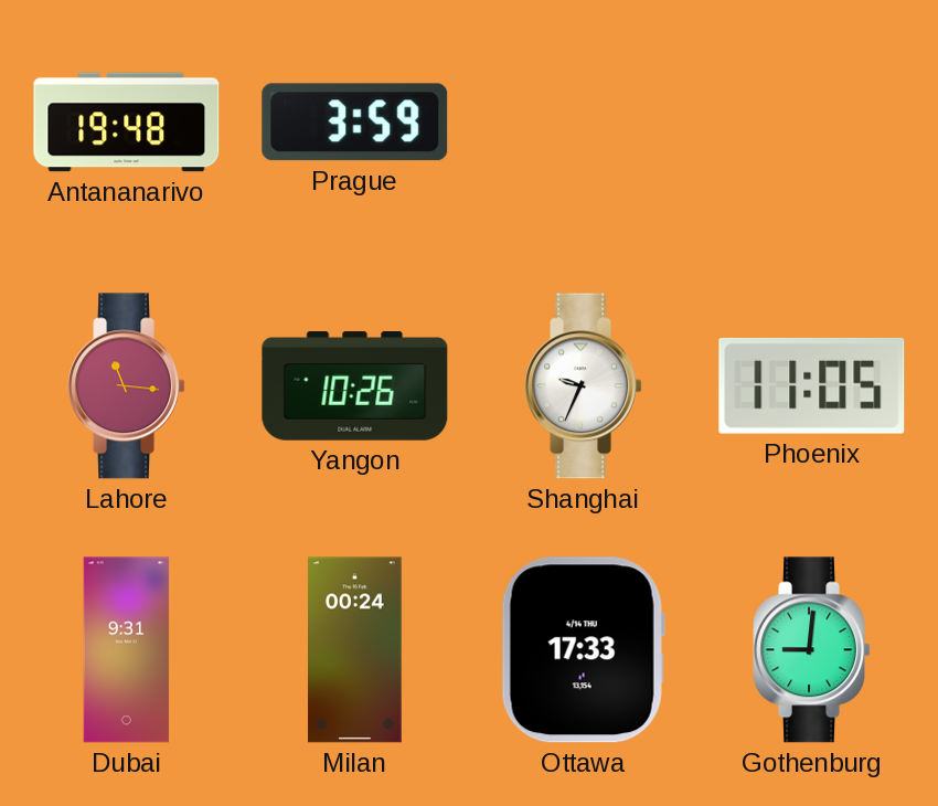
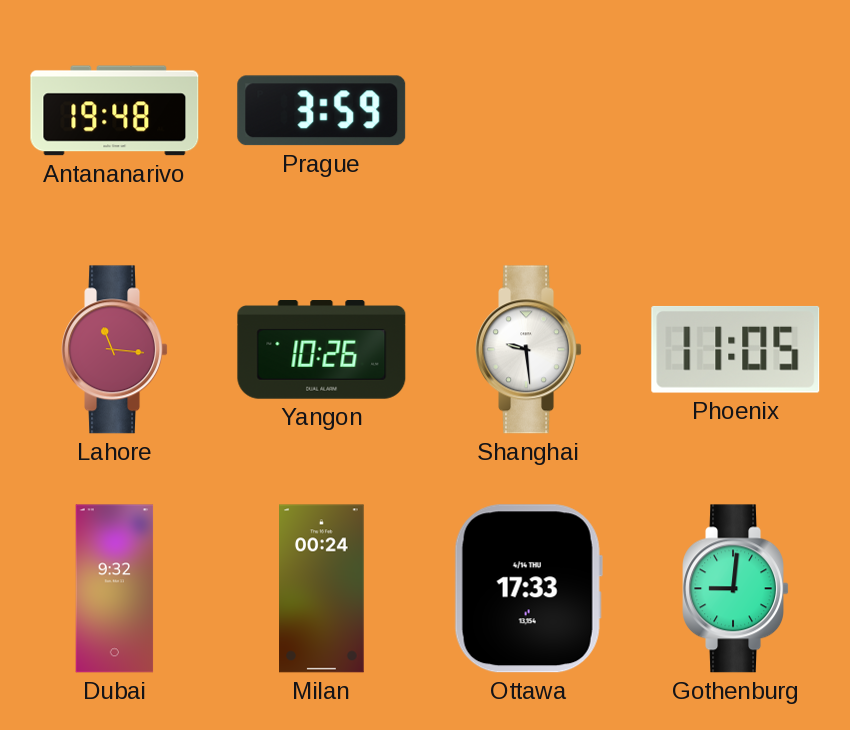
Shanghai: 9:34 -> 9:29
Dubai: 9:31 -> 9:32
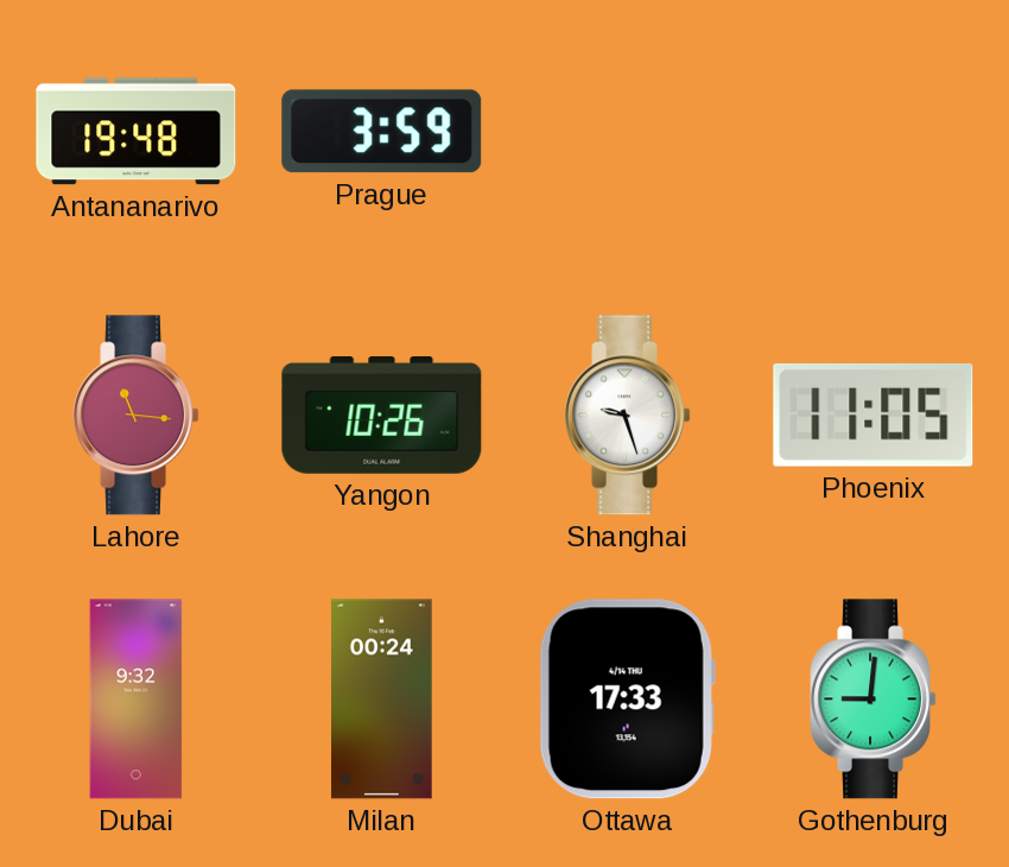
Shanghai: 9:29 -> 9:27
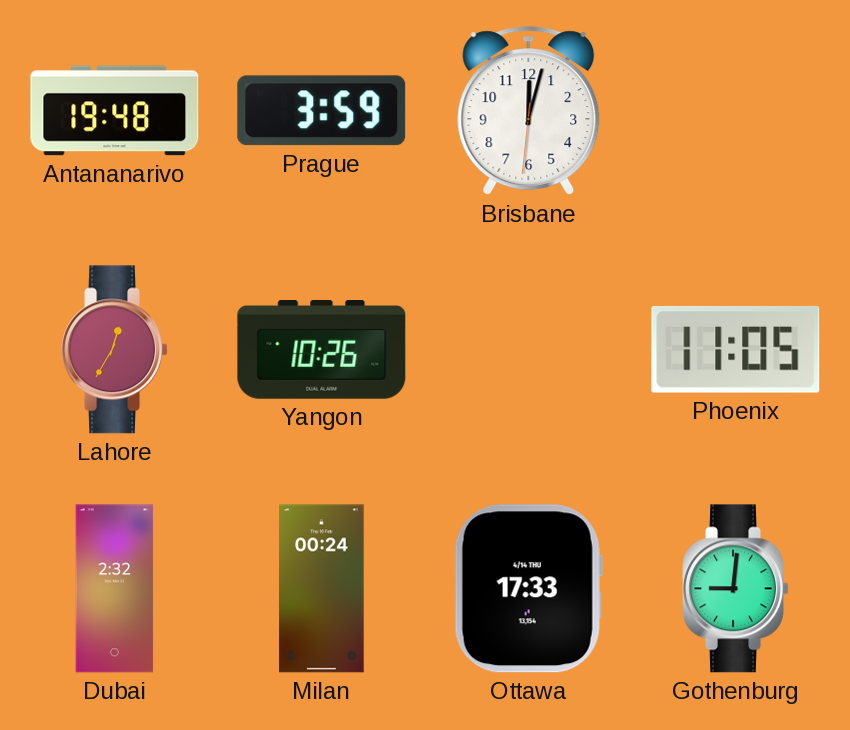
Brisbane: none -> 12:02
Lahore: 11:16 -> 12:35
Shanghai: 9:27 -> none
Dubai: 9:32 -> 2:32
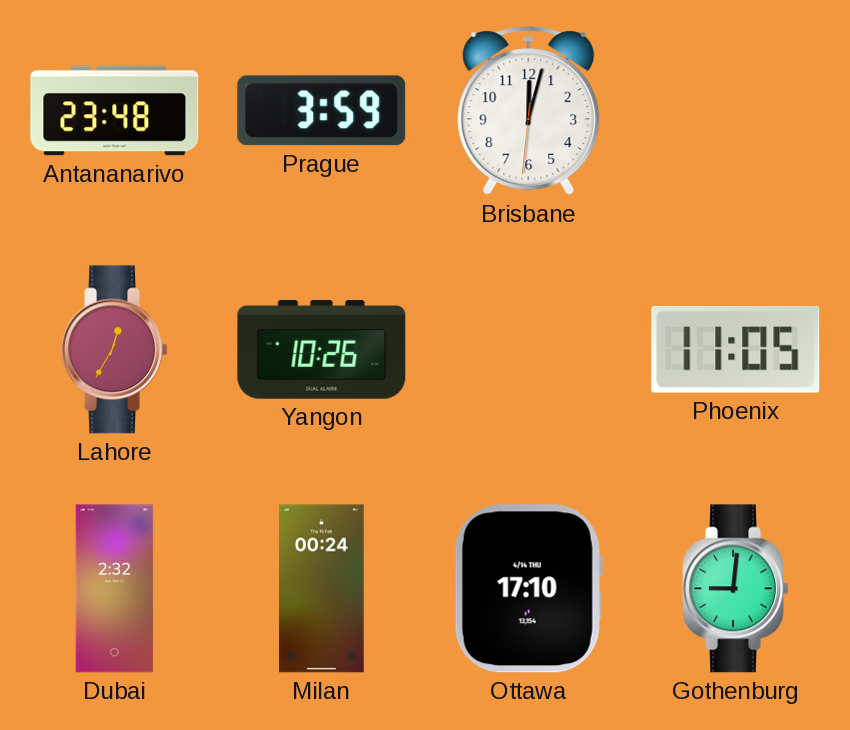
Antananarivo: 19:48 -> 23:48
Ottawa: 17:33 -> 17:10
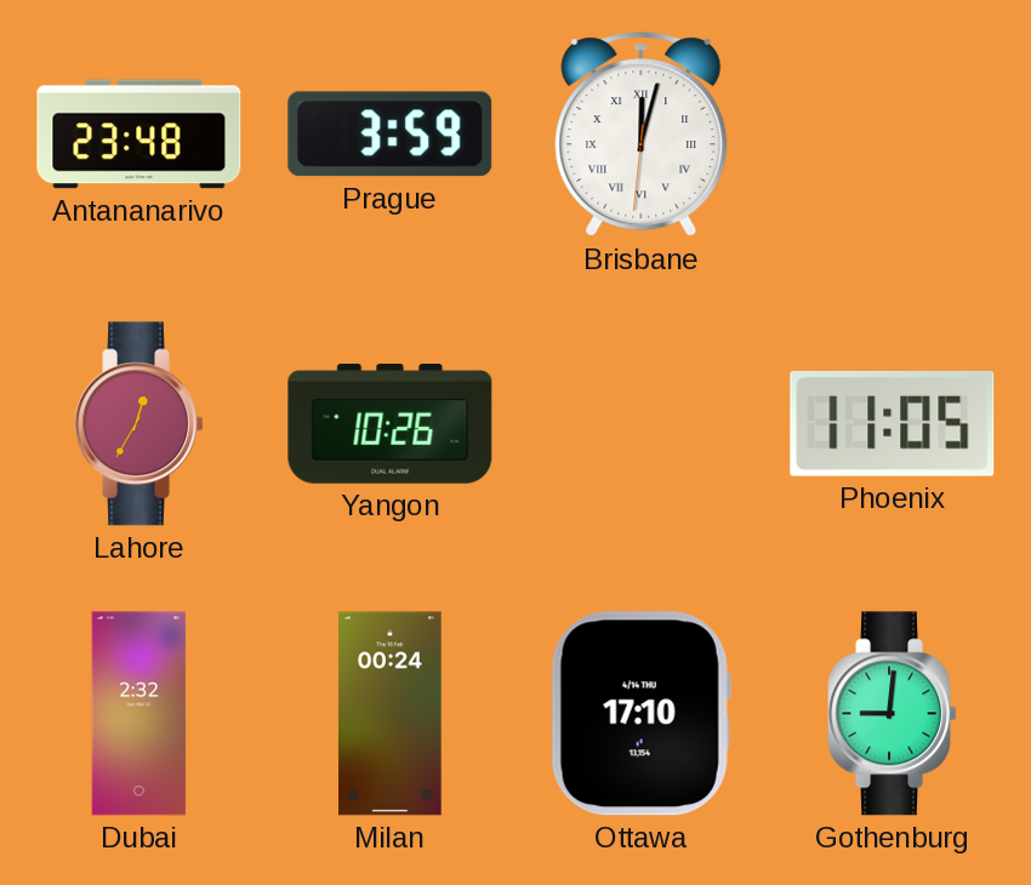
Brisbane numerals: Arabic -> Roman
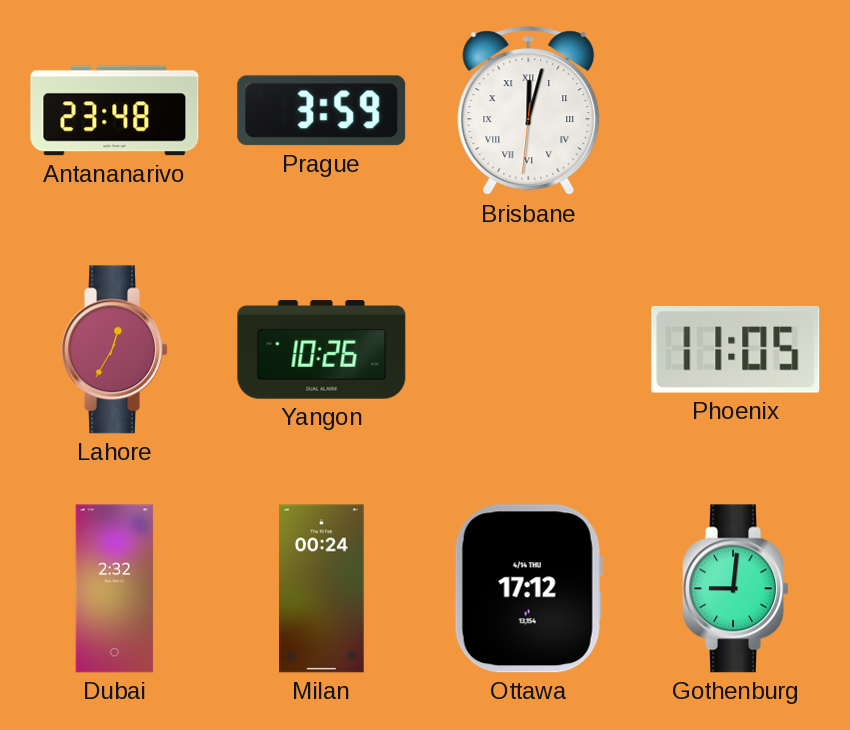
Ottawa: 17:10 -> 17:12
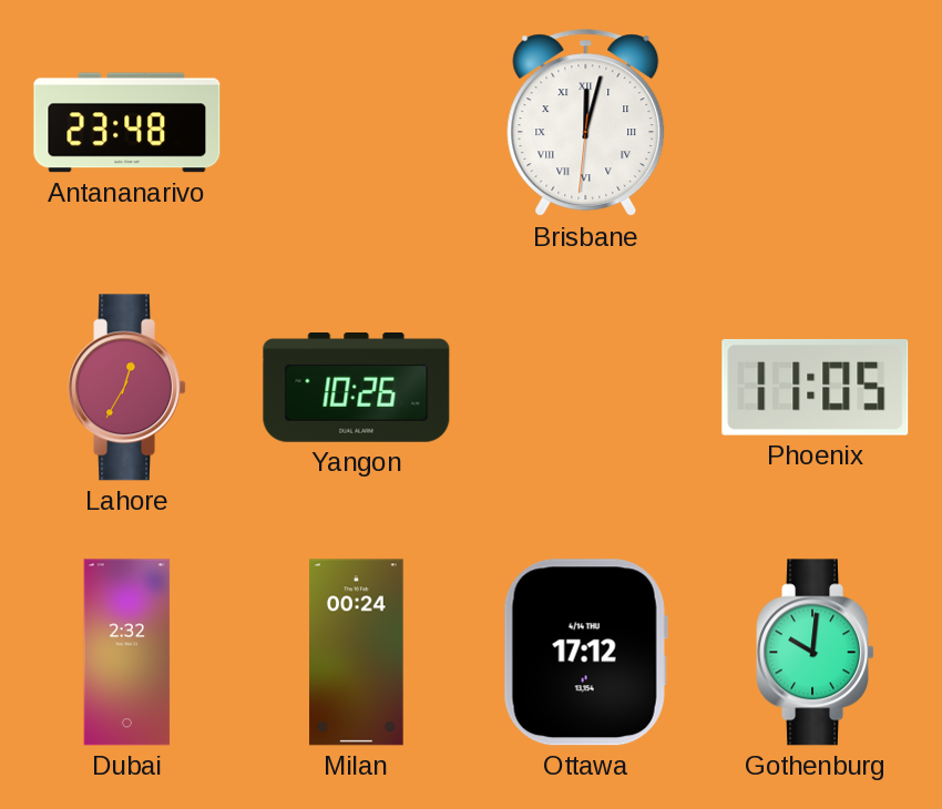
Prague: 3:59 -> none
Gothenburg: 9:01 -> 10:01
